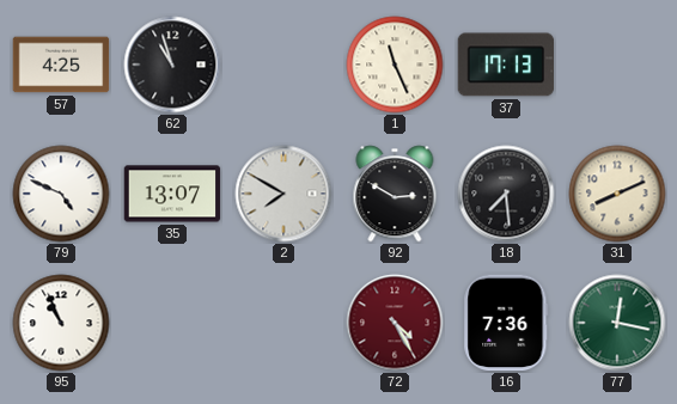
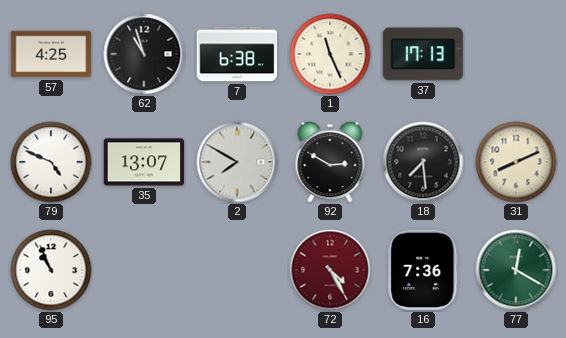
7: none -> 6:38
77: 12:17 -> 12:20
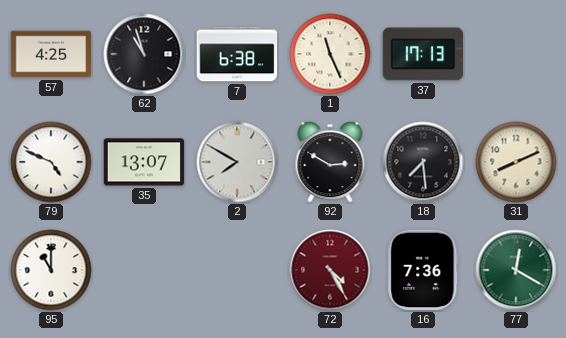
95: 10:56 -> 11:00
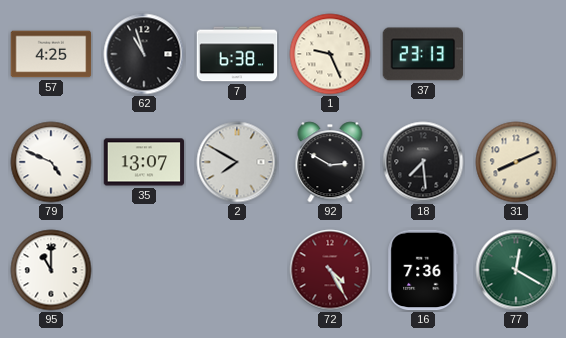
1: 11:26 -> 9:26
37: 17:13 -> 23:13
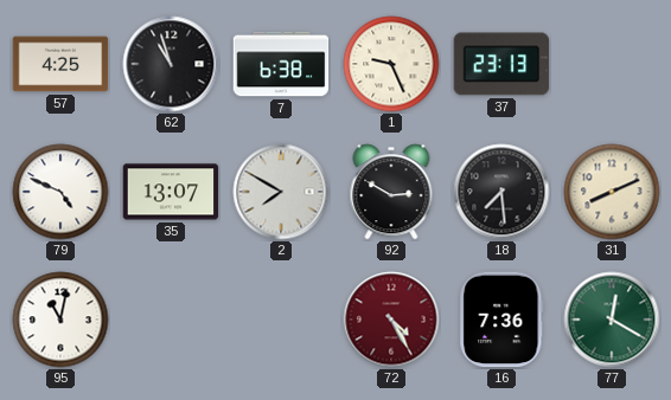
95: 11:00 -> 11:02
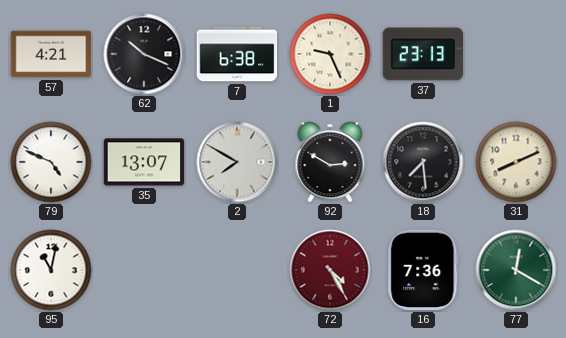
57: 4:25 -> 4:21
62: 10:57 -> 10:19
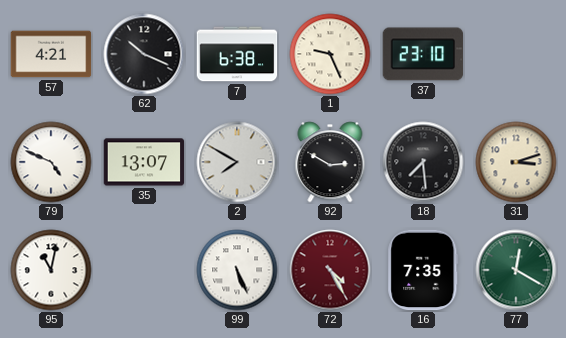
37: 23:13 -> 23:10
31: 8:11 -> 3:12
99: none -> 5:26
16: 7:36 -> 7:35
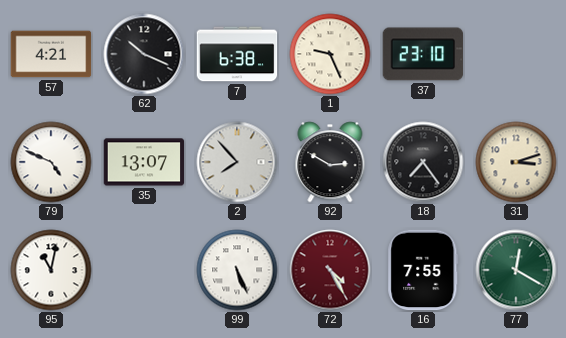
2: 7:50 -> 7:53
18: 7:29 -> 7:24
16: 7:35 -> 7:55
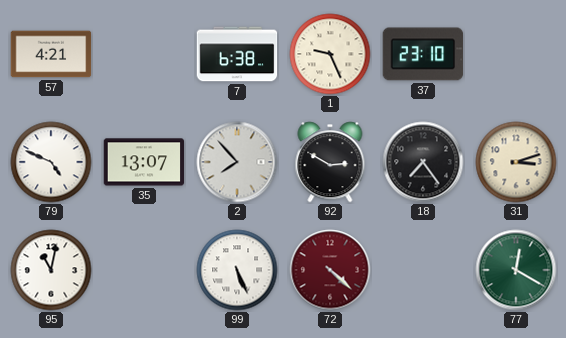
62: 10:19 -> none
72: 4:25 -> 4:22
16: 7:55 -> none
